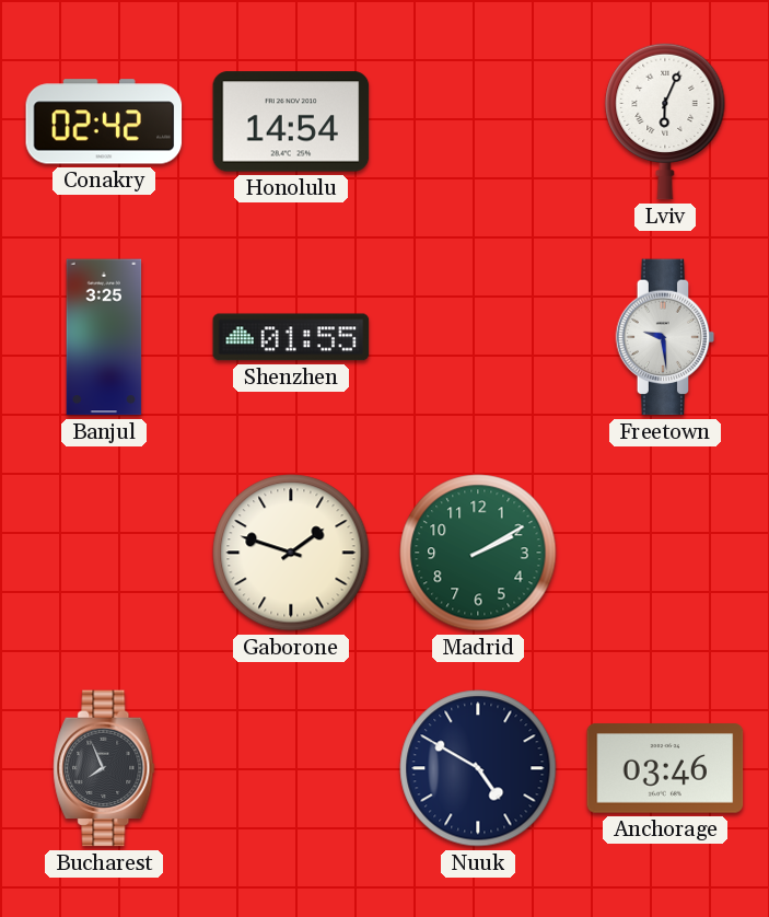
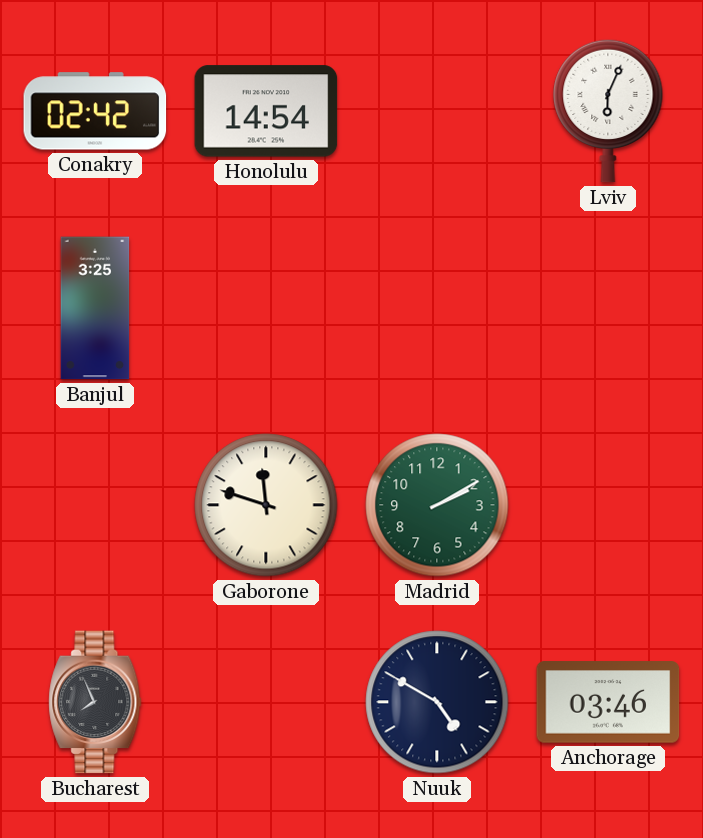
Shenzhen: 01:55 -> none
Freetown: 9:29 -> none
Gaborone: 1:48 -> 11:48
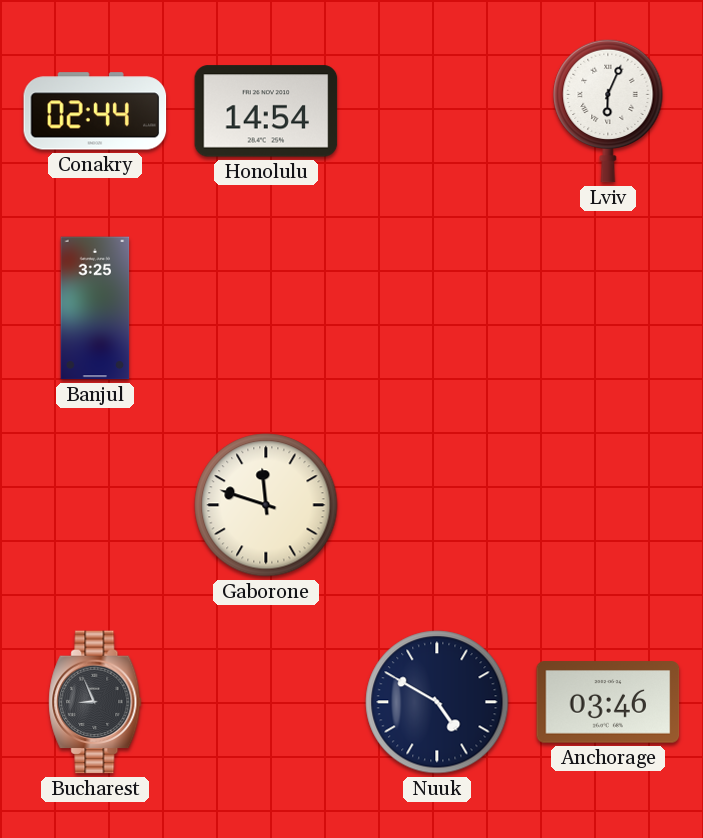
Conakry: 02:42 -> 02:44
Madrid: 2:10 -> none
Bucharest: 7:56 -> 8:56
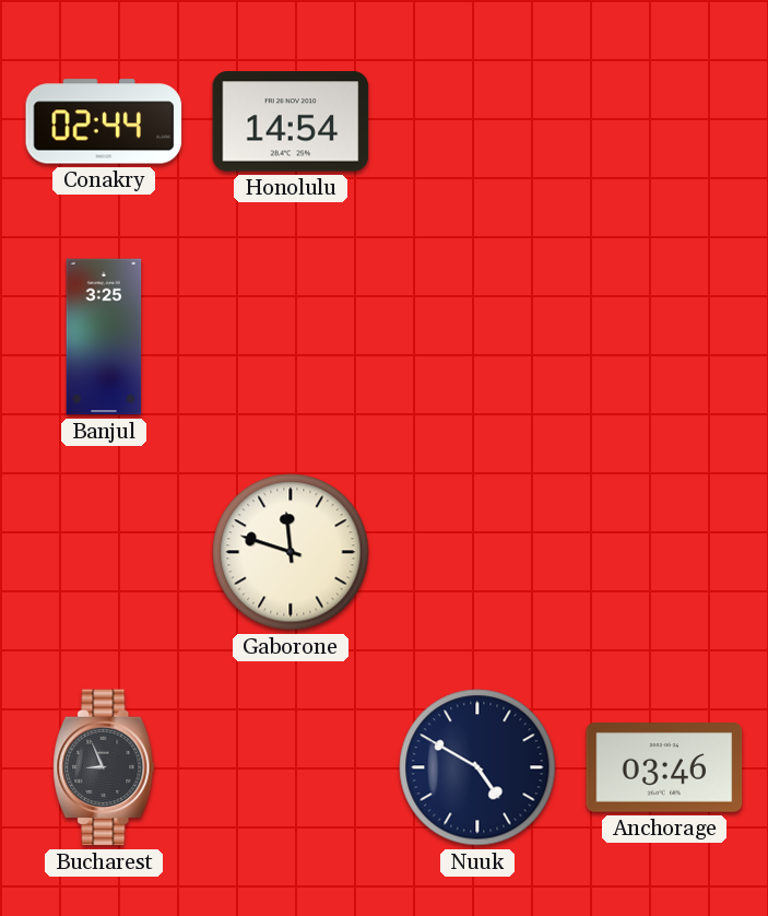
Lviv: 6:04 -> none
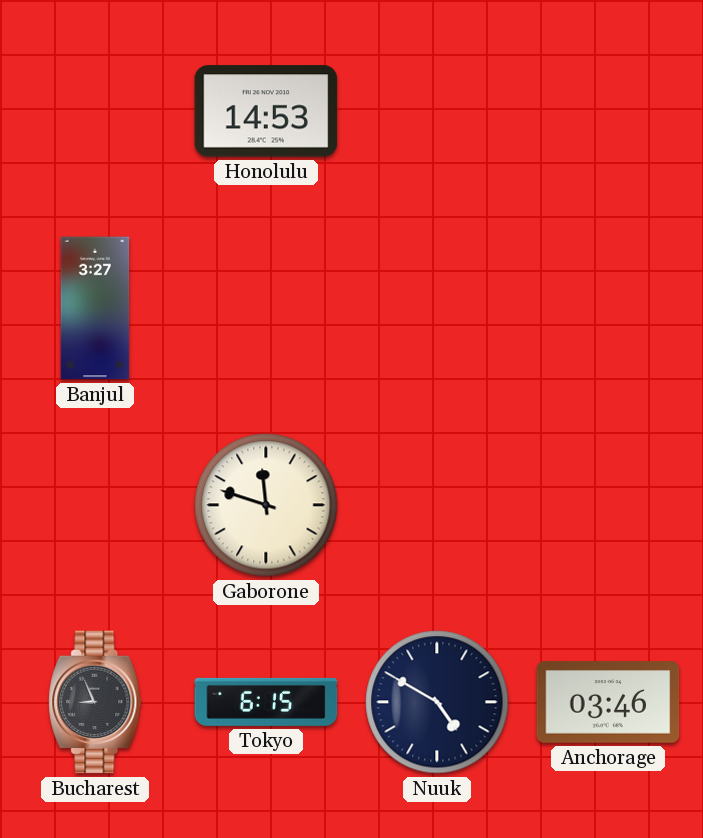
Conakry: 02:44 -> none
Honolulu: 14:54 -> 14:53
Banjul: 3:25 -> 3:27
Tokyo: none -> 6:15
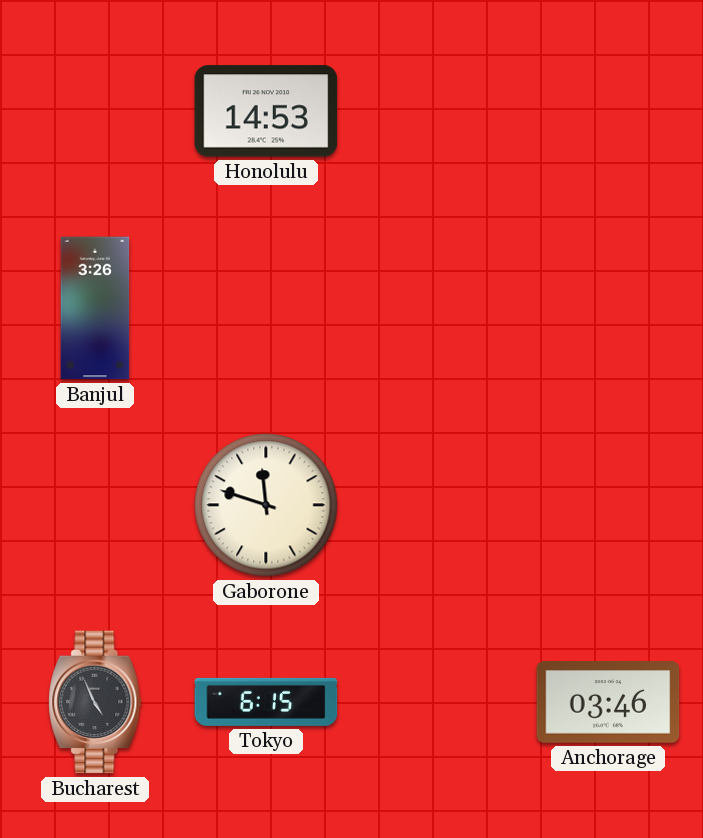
Banjul: 3:27 -> 3:26
Bucharest: 8:56 -> 4:56
Nuuk: 4:50 -> none
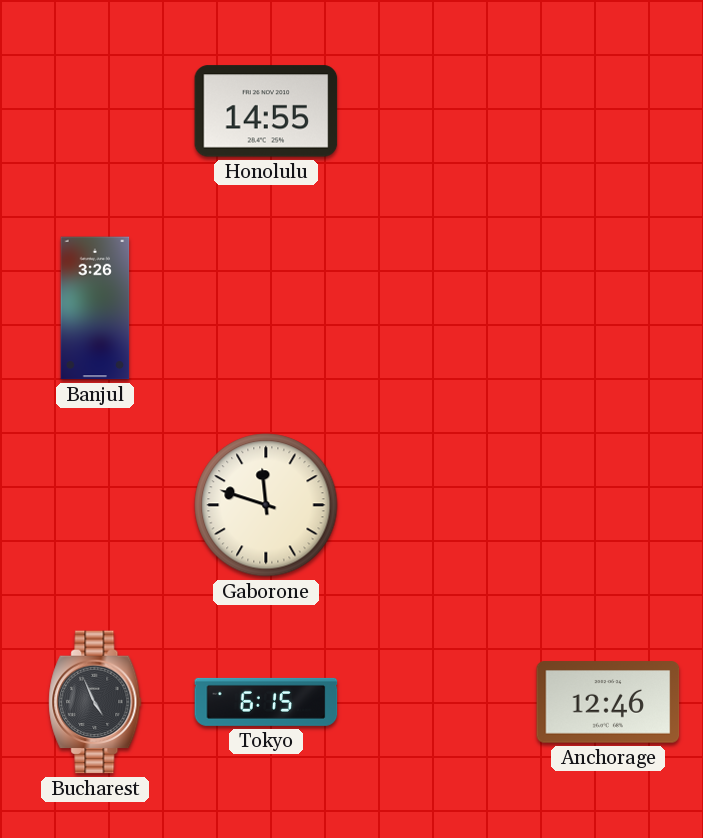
Honolulu: 14:53 -> 14:55
Anchorage: 03:46 -> 12:46
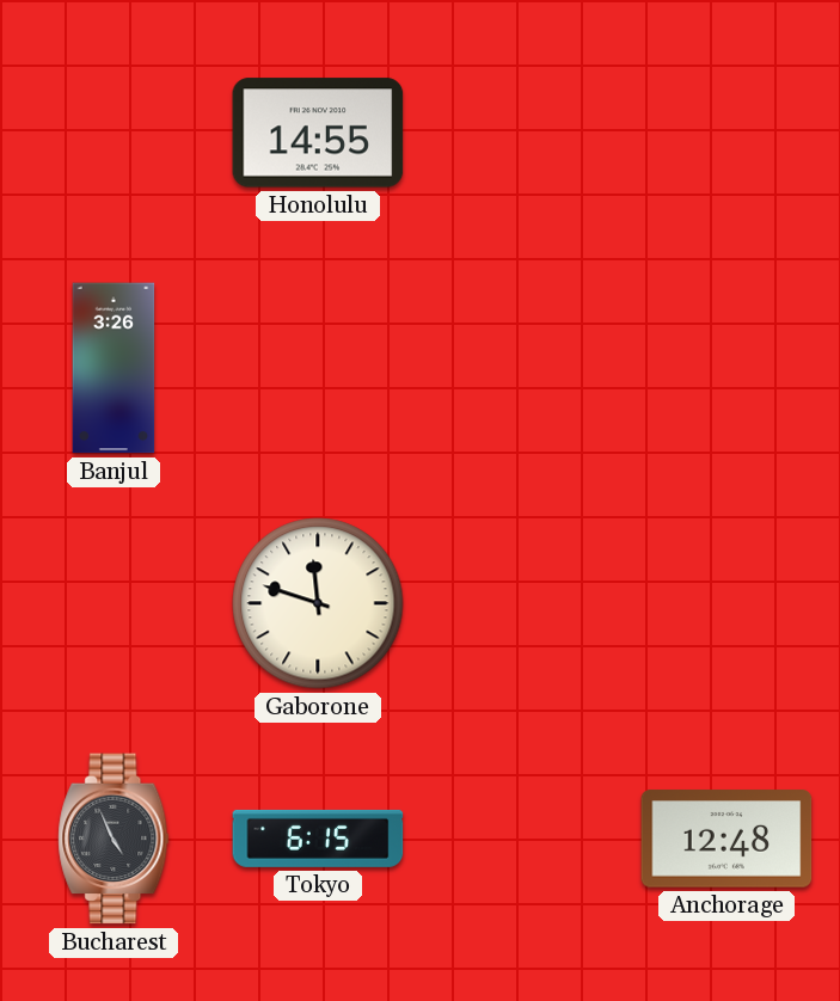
Anchorage: 12:46 -> 12:48
